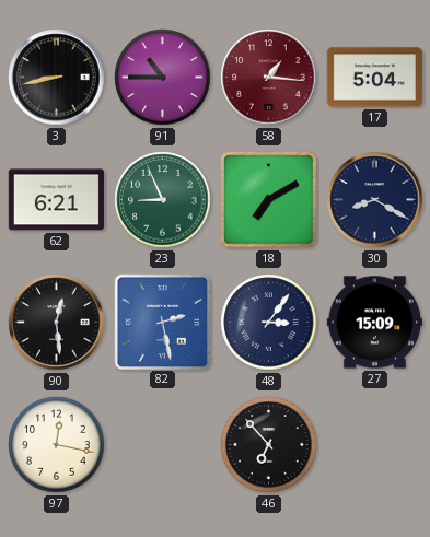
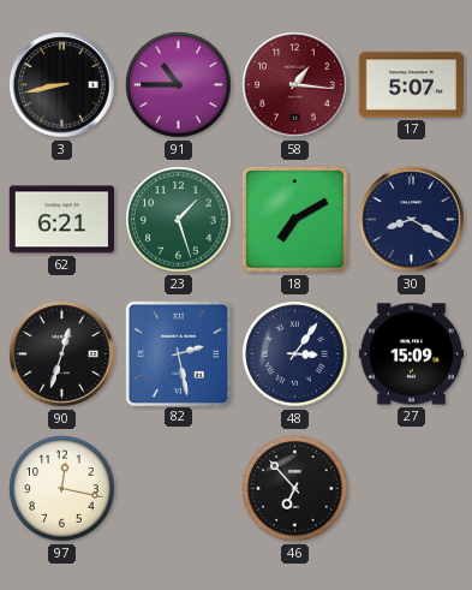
17: 5:04 -> 5:07
23: 8:56 -> 1:27
90: 12:29 -> 12:33
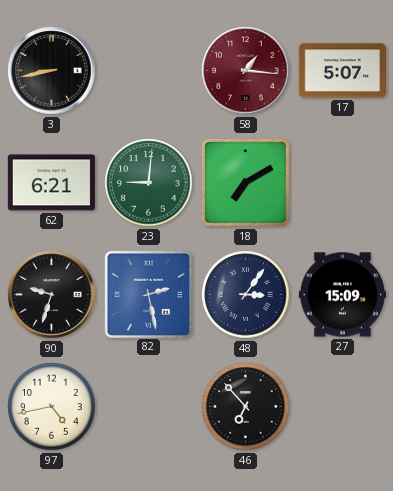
91: 10:45 -> none
23: 1:27 -> 9:01
30: 8:20 -> none
90: 12:33 -> 9:33
97: 12:17 -> 4:43
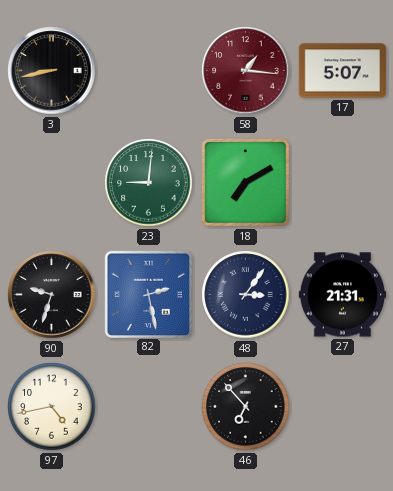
62: 6:21 -> none
27: 15:09 -> 21:31
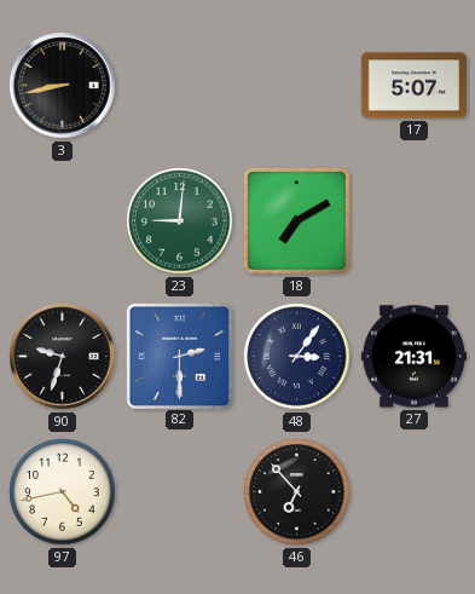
58: 1:16 -> none
82: 2:28 -> 2:30
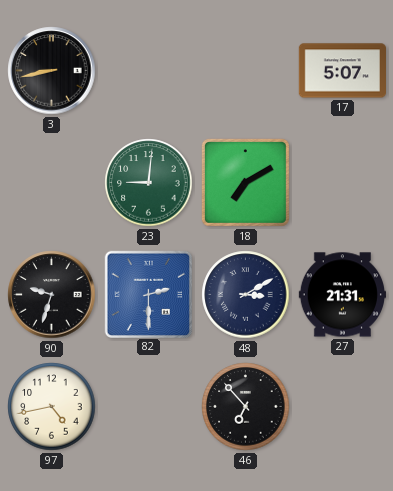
48: 3:06 -> 3:10
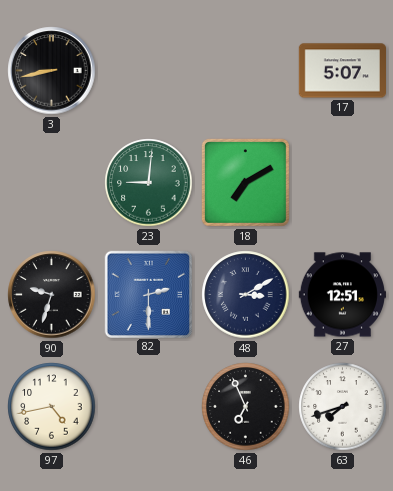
27: 21:31 -> 12:51
46: 6:53 -> 6:56
63: none -> 7:42
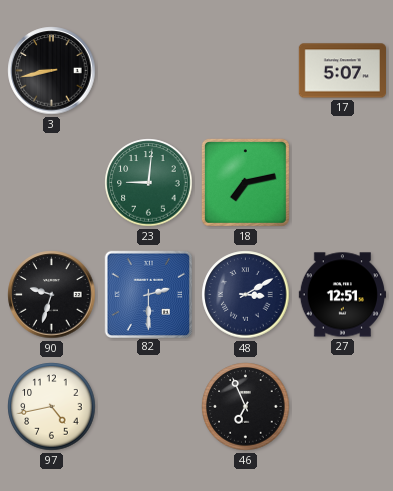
18: 7:10 -> 7:13
63: 7:42 -> none
